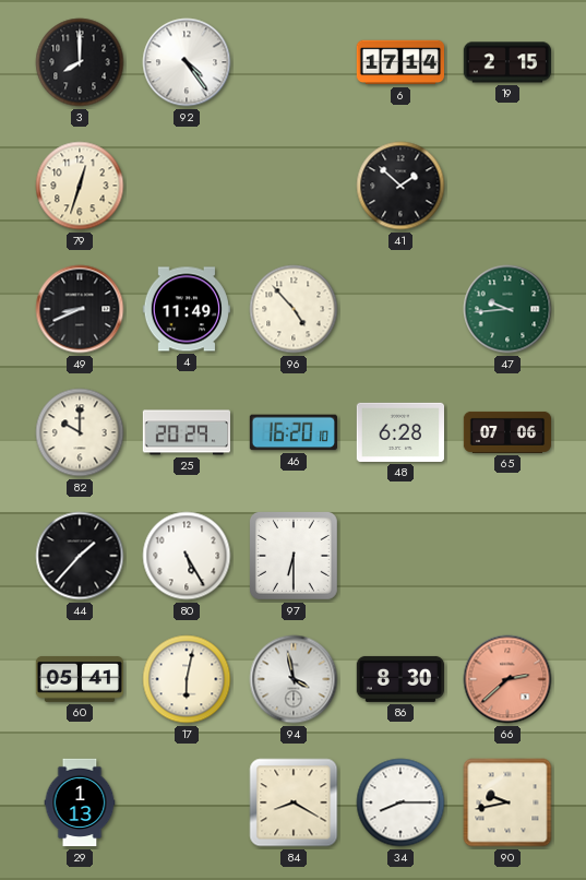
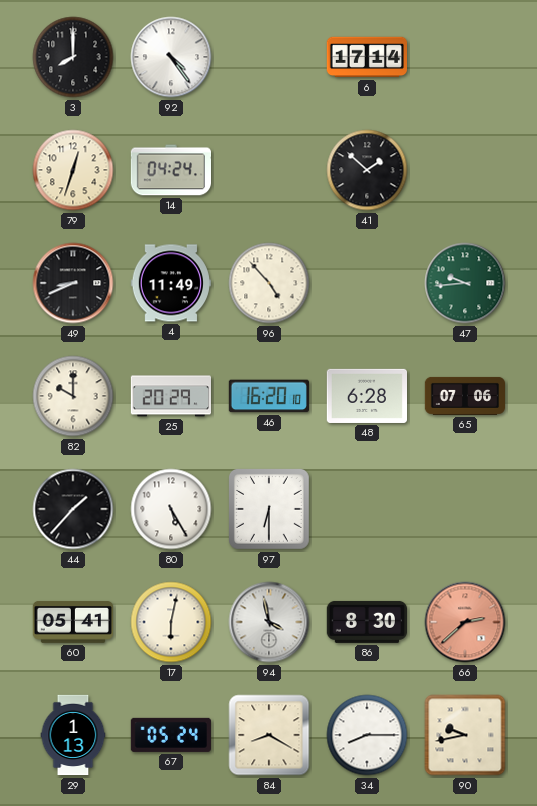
19: 2:15 -> none
14: none -> 04:24
67: none -> 05:24
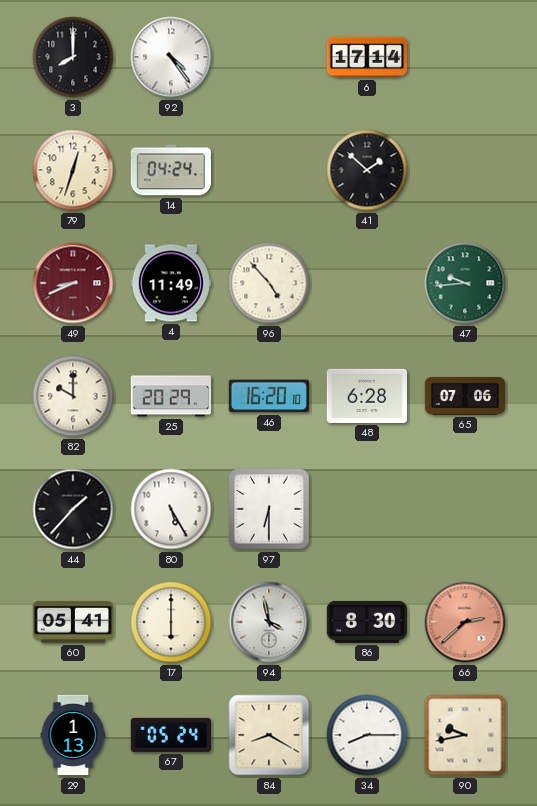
49 dial: black -> burgundy
17: 6:02 -> 6:00
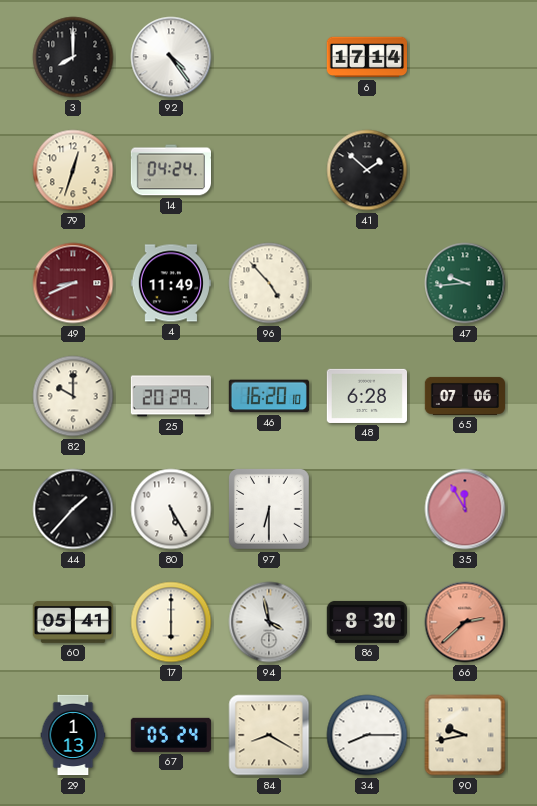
35: none -> 11:55
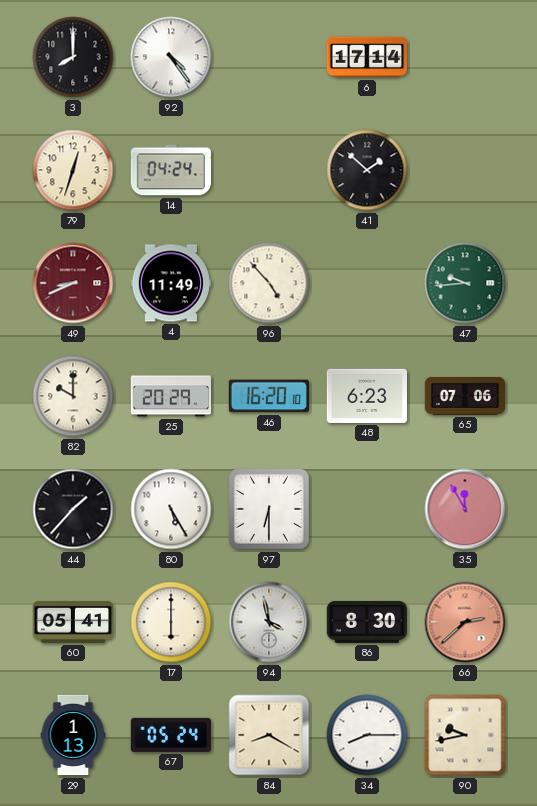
48: 6:28 -> 6:23
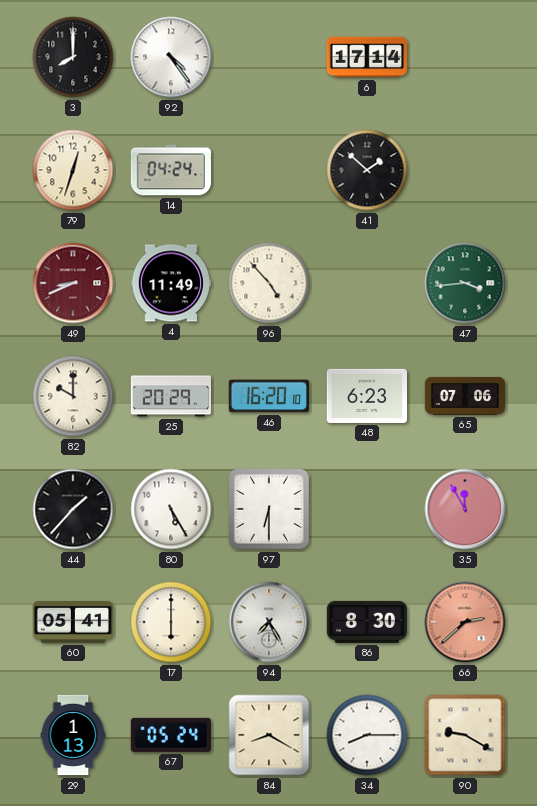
47: 9:44 -> 3:44
94: 3:58 -> 7:25
90: 9:43 -> 9:20
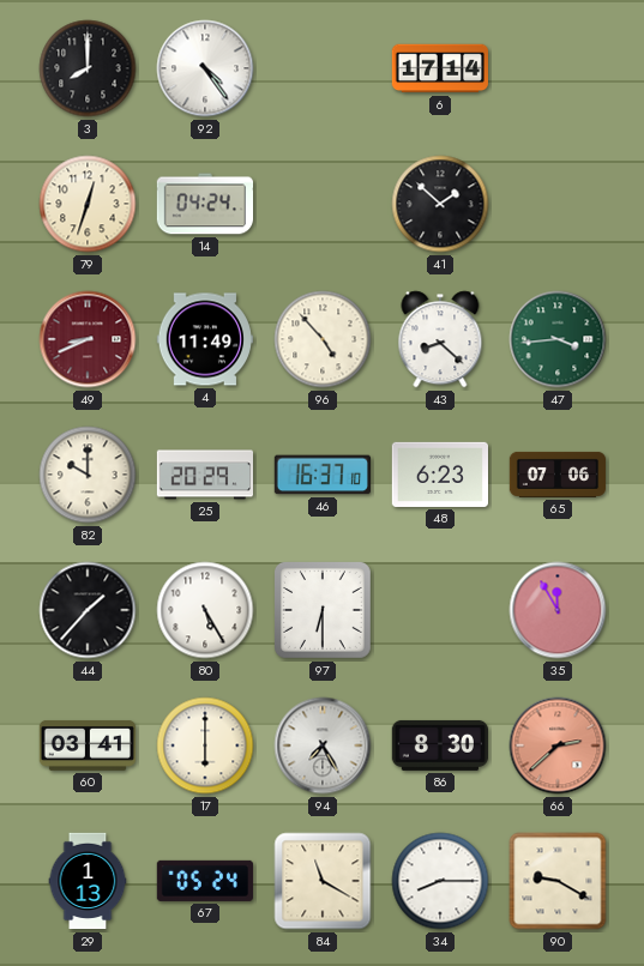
43: none -> 8:22
46: 16:20 -> 16:37
60: 05:41 -> 03:41
84: 8:20 -> 11:20
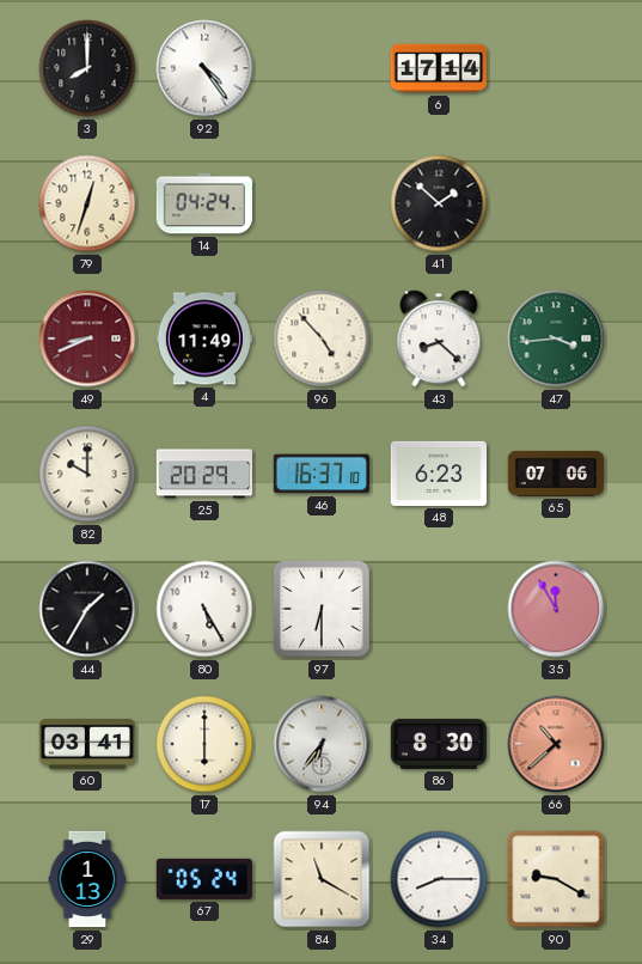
44: 1:37 -> 1:35
94: 7:25 -> 6:36
66: 2:38 -> 10:38
